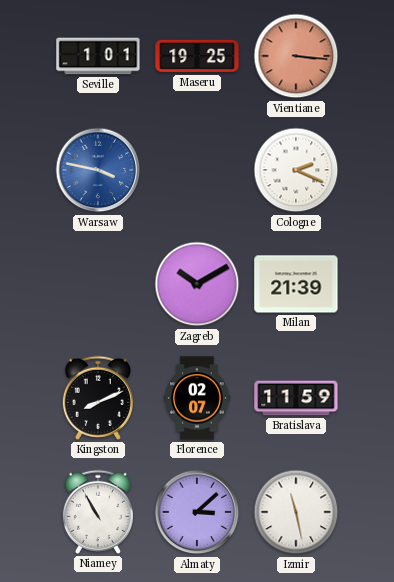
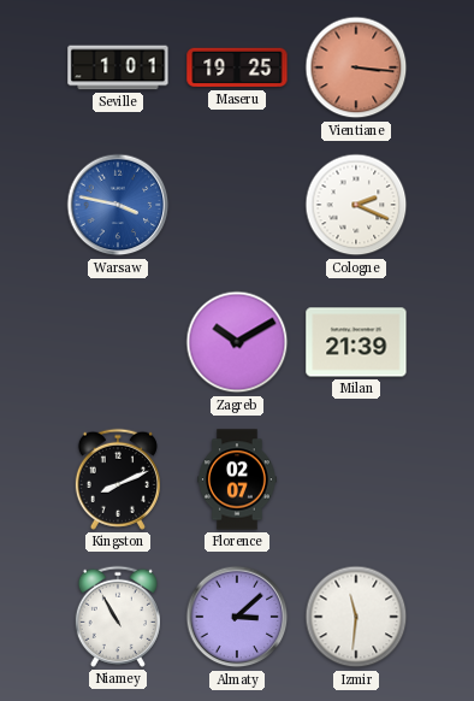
Bratislava: 11:59 -> none
Izmir: 11:28 -> 11:31
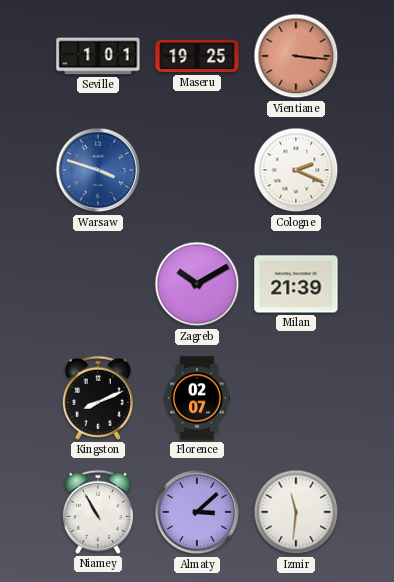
Warsaw: 3:47 -> 3:48
